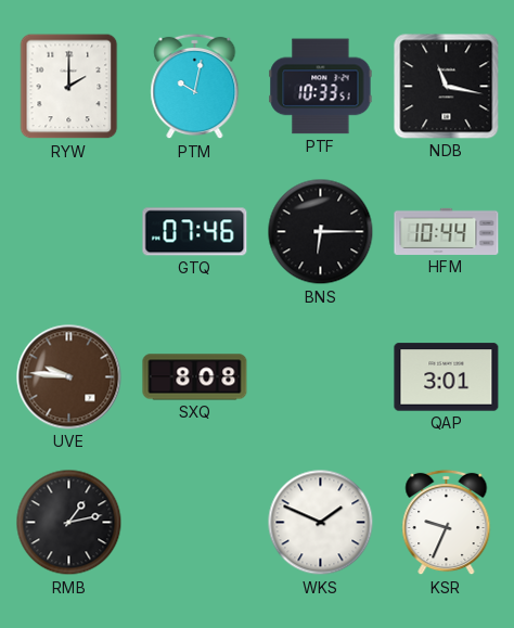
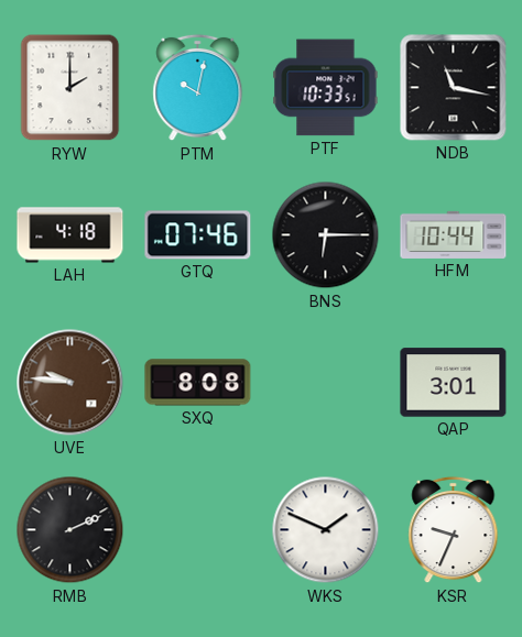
LAH: none -> 4:18
RMB: 1:13 -> 2:11
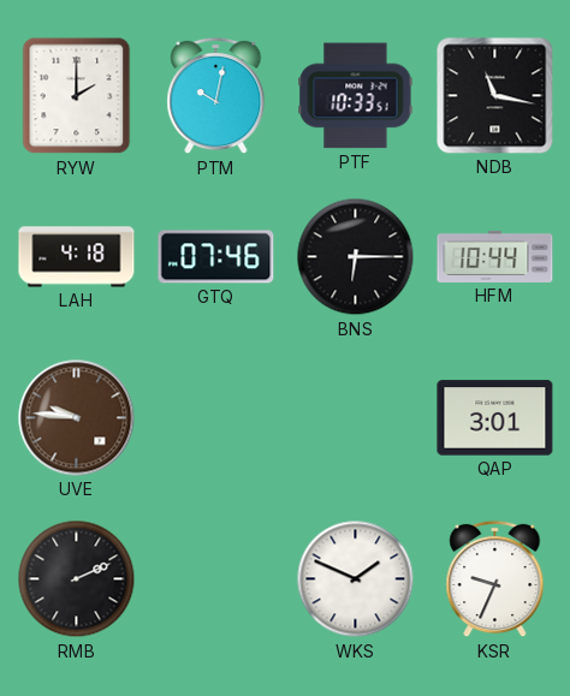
SXQ: 8:08 -> none
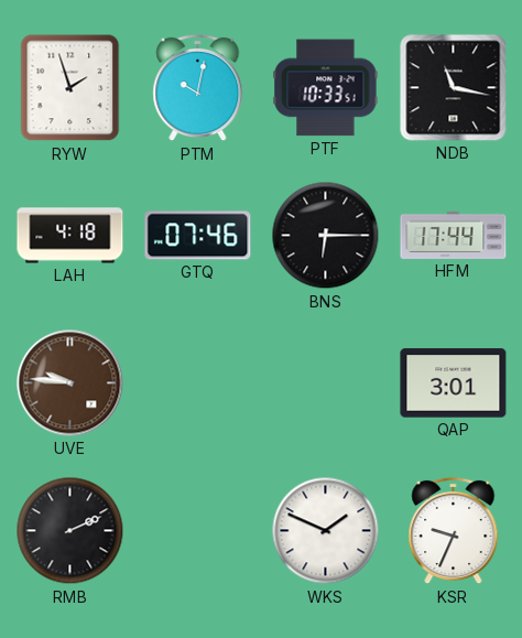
RYW: 2:00 -> 1:57
HFM: 10:44 -> 17:44
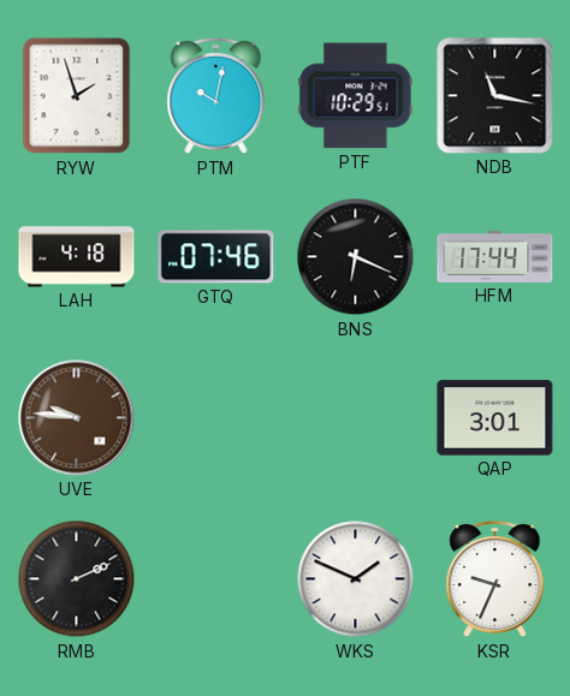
PTF: 10:33 -> 10:29
BNS: 6:15 -> 6:19
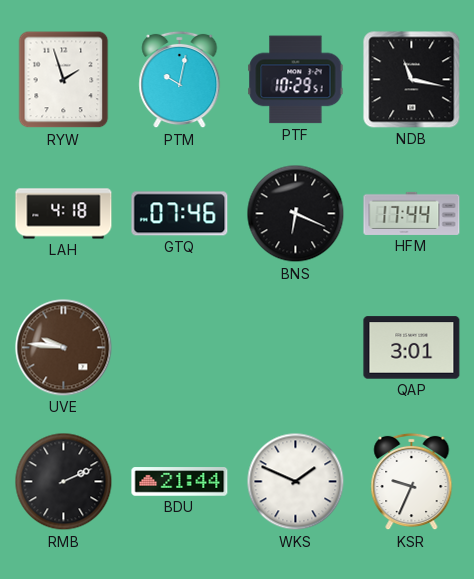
BDU: none -> 21:44
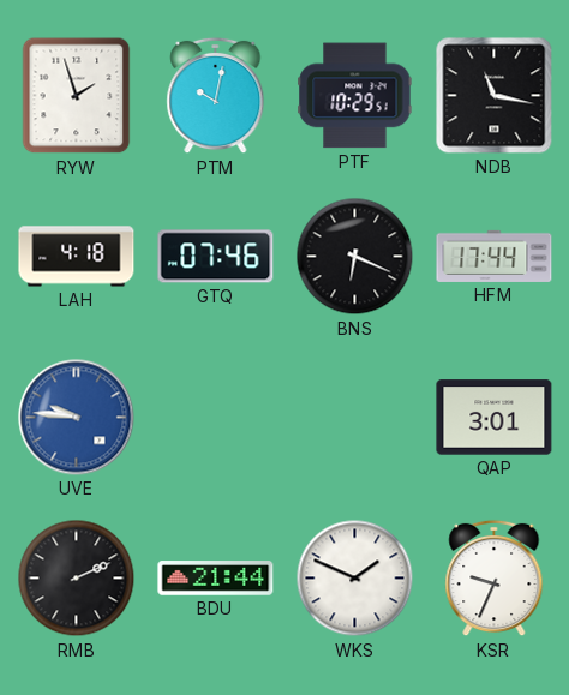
UVE dial: brown -> blue
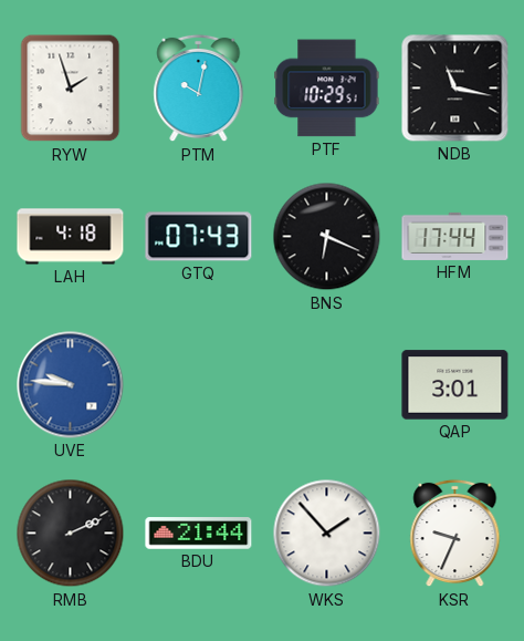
GTQ: 07:46 -> 07:43
WKS: 1:49 -> 1:53
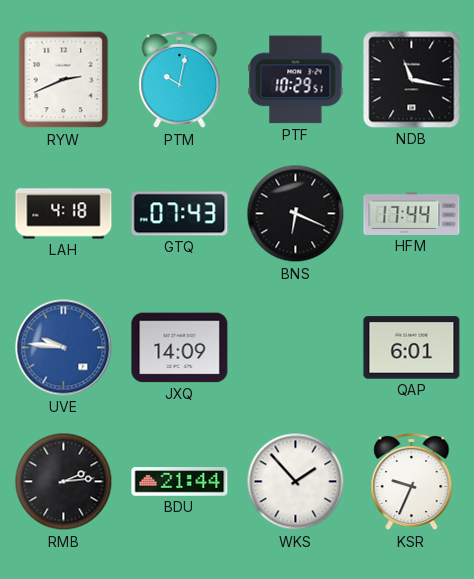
RYW: 1:57 -> 2:41
JXQ: none -> 14:09
QAP: 3:01 -> 6:01
RMB: 2:11 -> 2:14
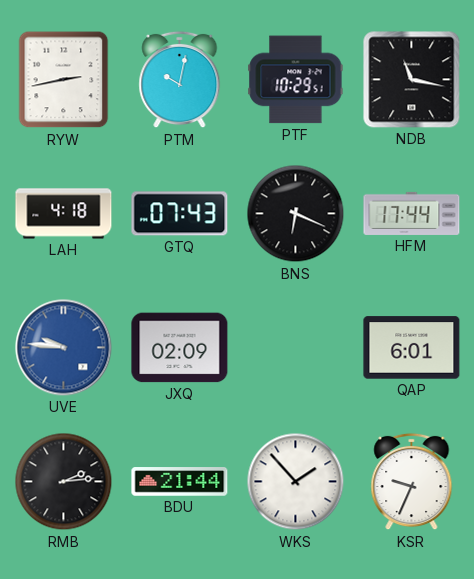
RYW: 2:41 -> 2:43
JXQ: 14:09 -> 02:09
